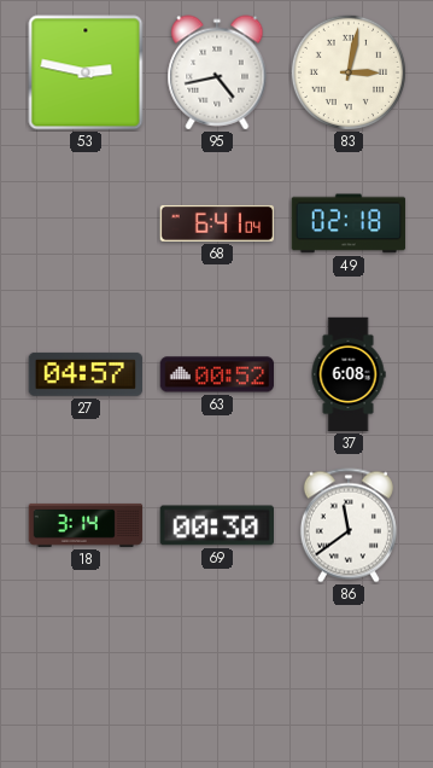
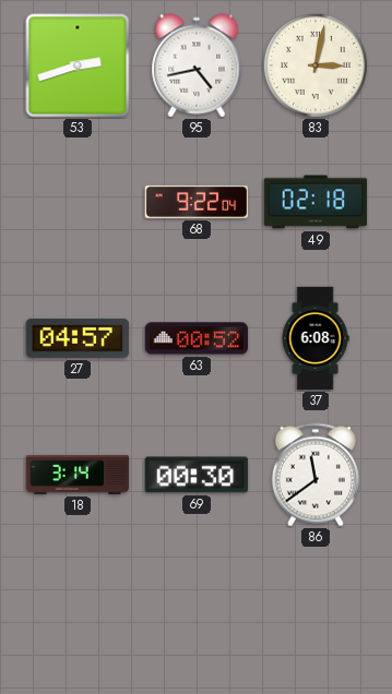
53: 2:47 -> 2:42
68: 6:41 -> 9:22
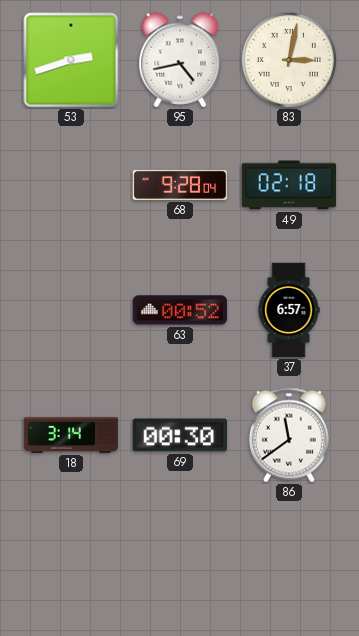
68: 9:22 -> 9:28
27: 04:57 -> none
37: 6:08 -> 6:57
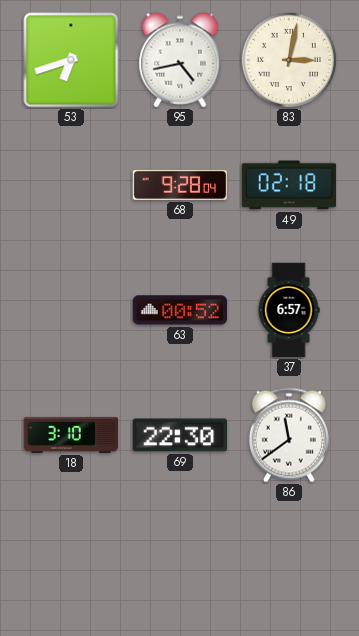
53: 2:42 -> 6:42
18: 3:14 -> 3:10
69: 00:30 -> 22:30
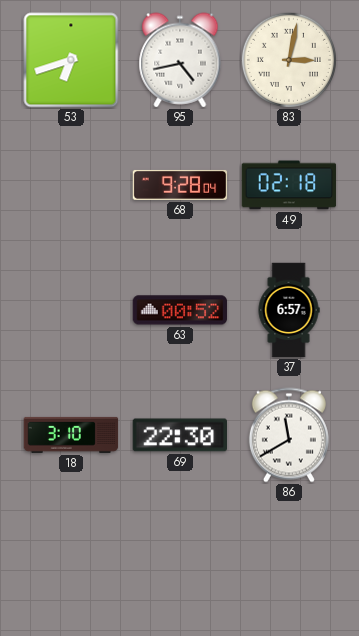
86: 11:39 -> 11:40
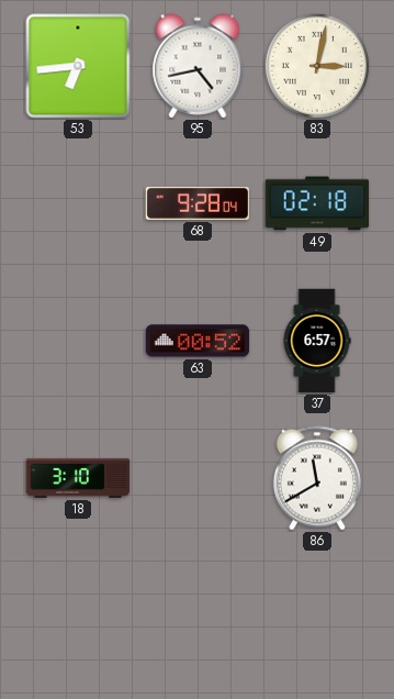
53: 6:42 -> 6:44
69: 22:30 -> none
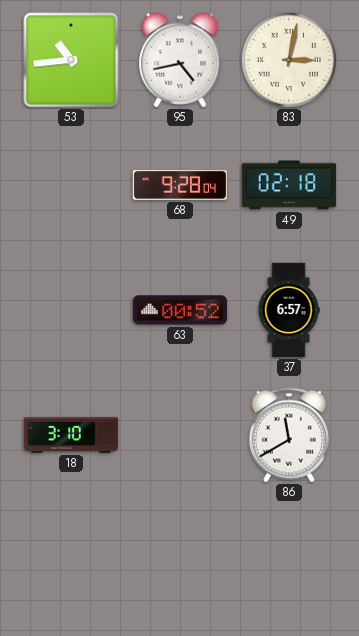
53: 6:44 -> 10:44
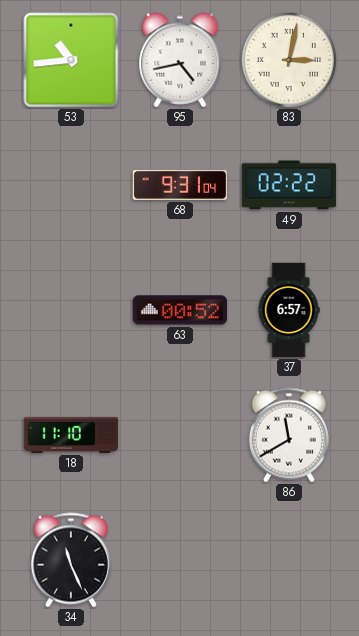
68: 9:28 -> 9:31
49: 02:18 -> 02:22
18: 3:10 -> 11:10
34: none -> 11:26
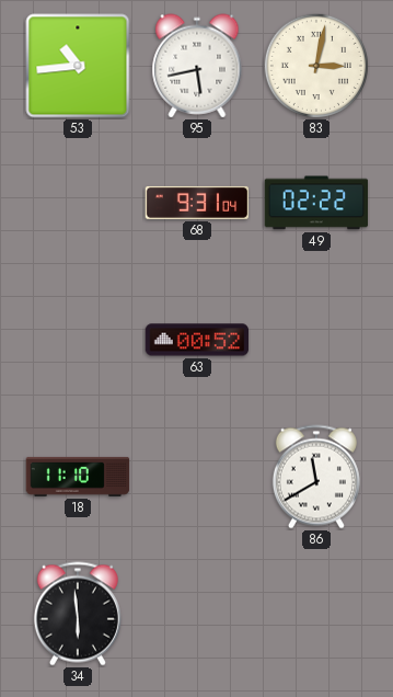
95: 4:43 -> 5:43
37: 6:57 -> none
34: 11:26 -> 5:59
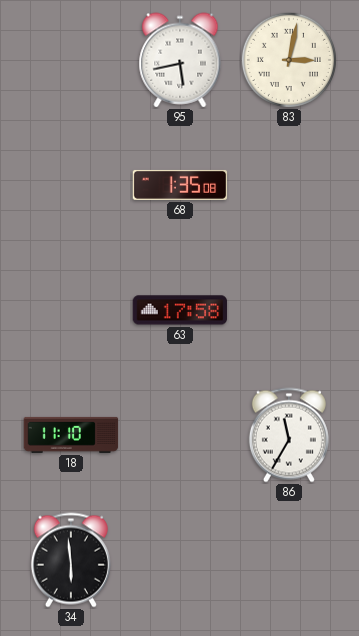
53: 10:44 -> none
68: 9:31 -> 1:35
49: 02:22 -> none
63: 00:52 -> 17:58
86: 11:40 -> 11:35
